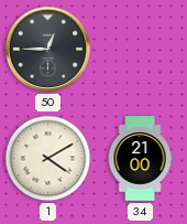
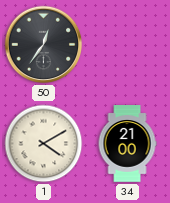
50: 12:45 -> 12:36
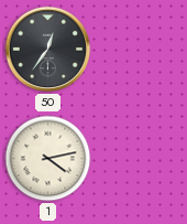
1: 4:10 -> 4:13
34: 21:00 -> none
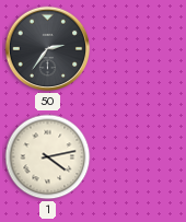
50: 12:36 -> 2:36
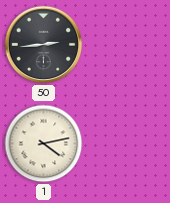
50: 2:36 -> 2:44
